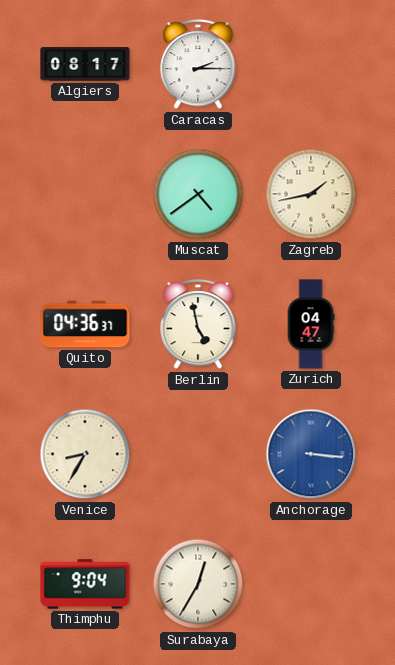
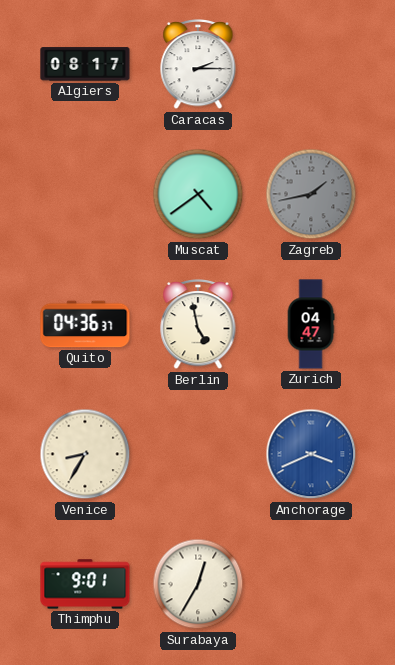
Zagreb dial: cream -> grey
Anchorage: 3:16 -> 3:41
Thimphu: 9:04 -> 9:01
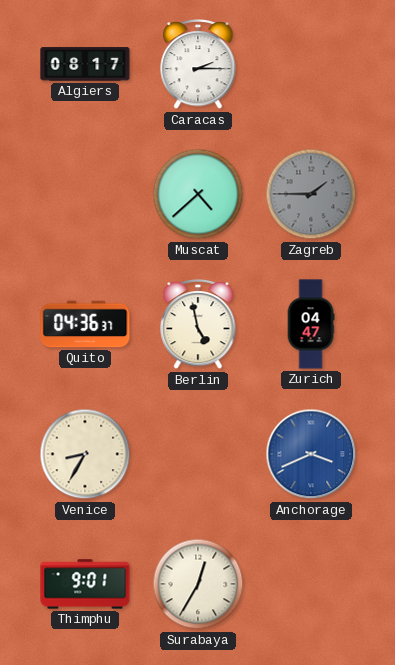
Muscat: 4:39 -> 4:38
Zagreb: 1:43 -> 1:45
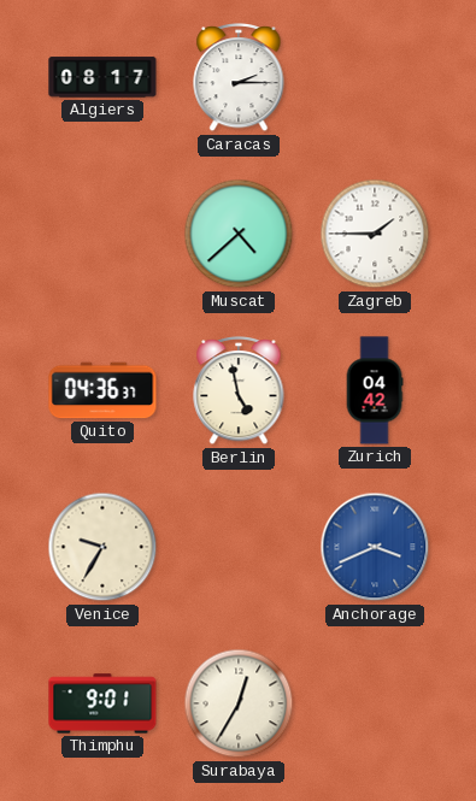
Zagreb dial: grey -> white
Zurich: 04:47 -> 04:42
Venice: 8:35 -> 9:35
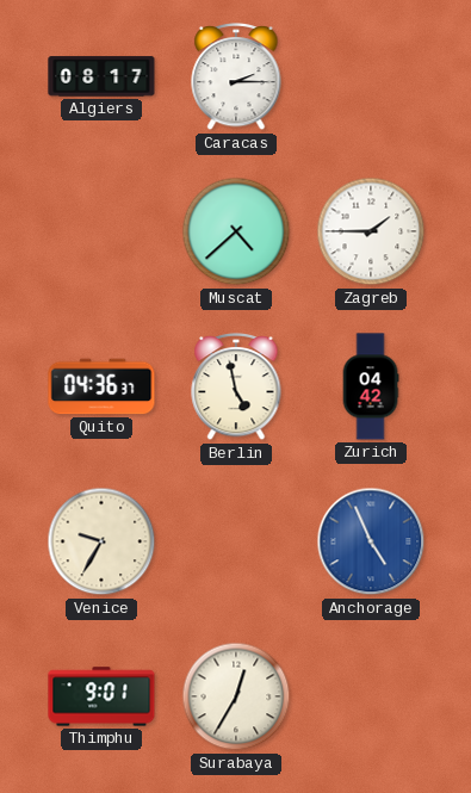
Anchorage: 3:41 -> 4:56
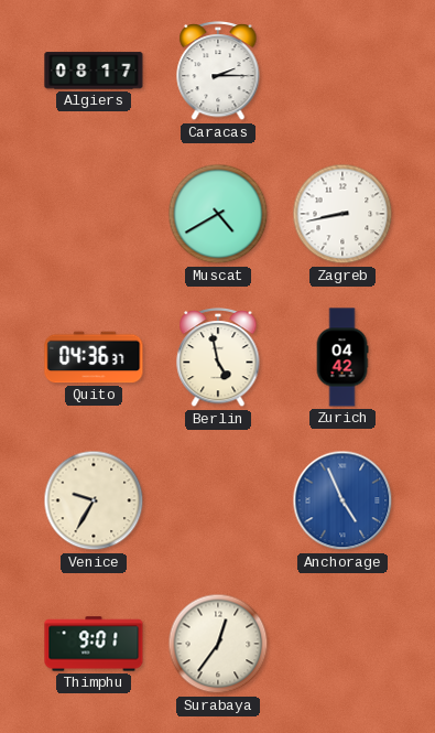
Muscat: 4:38 -> 4:40
Zagreb: 1:45 -> 8:43
Surabaya: 12:35 -> 12:36
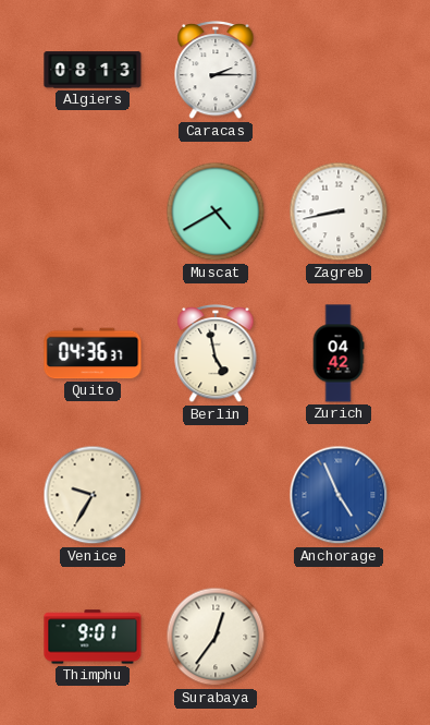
Algiers: 08:17 -> 08:13
